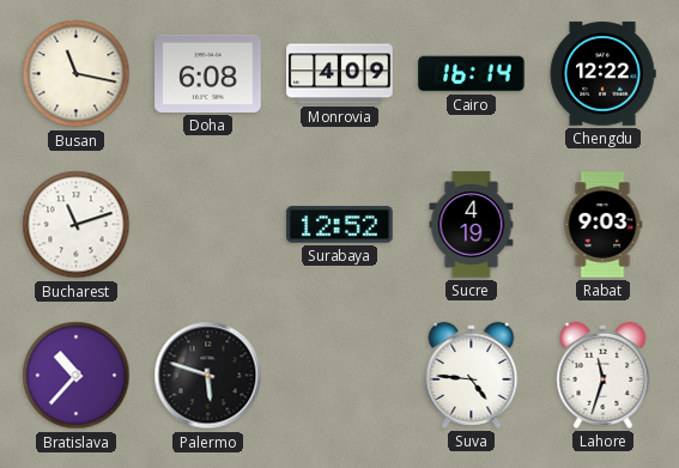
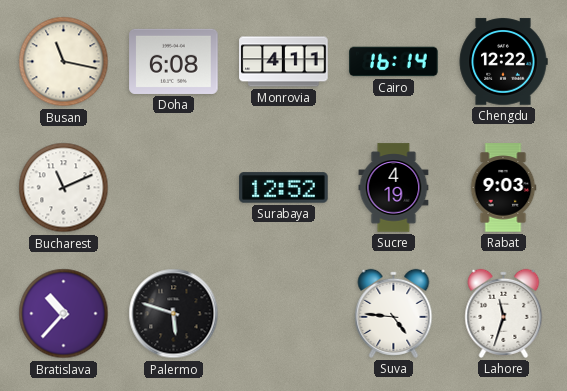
Monrovia: 4:09 -> 4:11
Bucharest: 11:12 -> 11:11
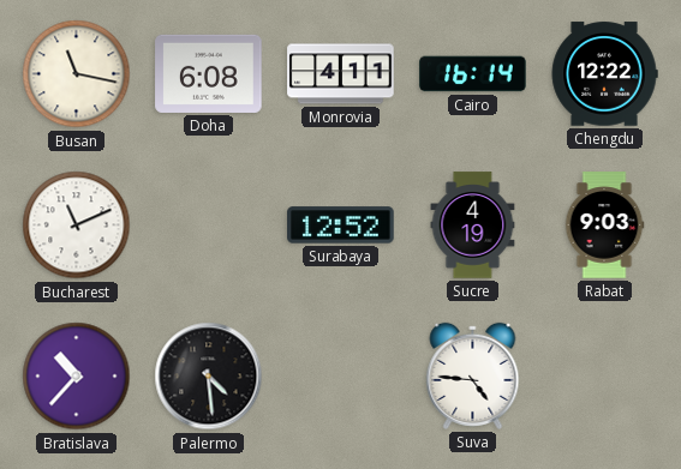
Palermo: 5:48 -> 4:29
Lahore: 11:33 -> none
